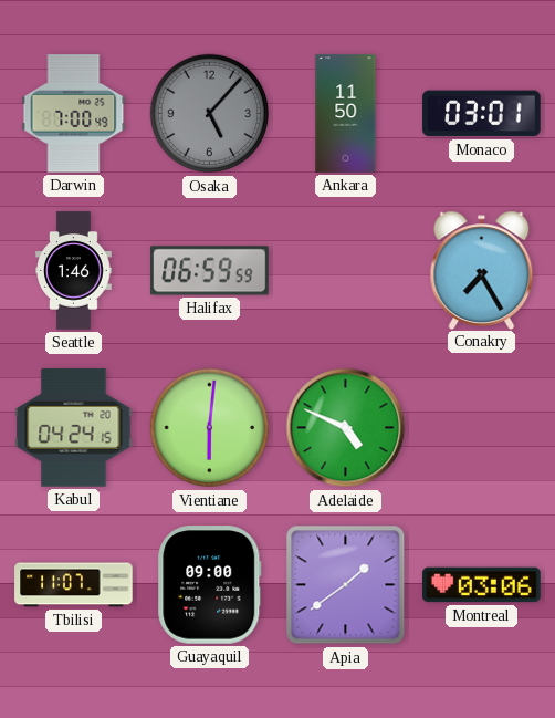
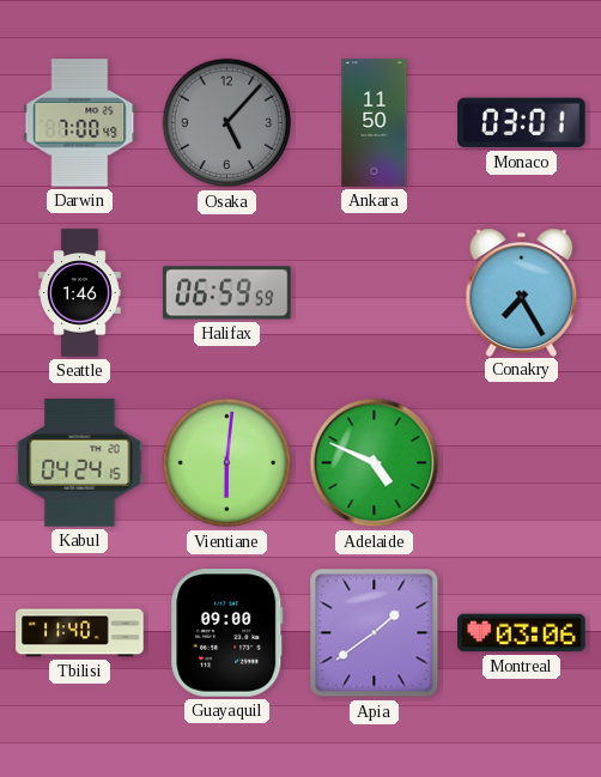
Tbilisi: 11:07 -> 11:40
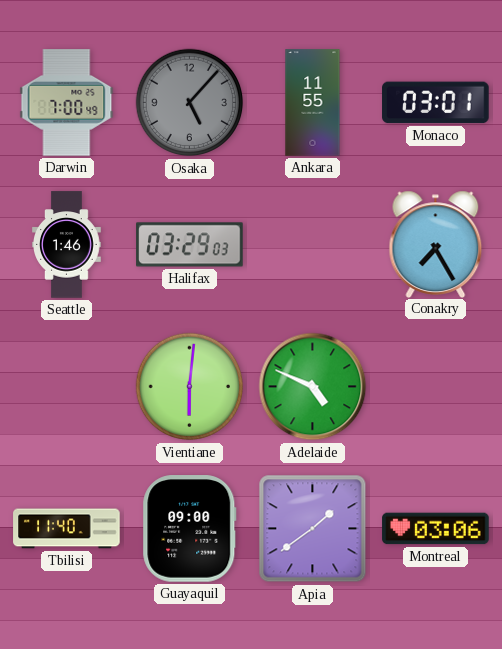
Ankara: 11:50 -> 11:55
Halifax: 06:59 -> 03:29
Kabul: 04:24 -> none
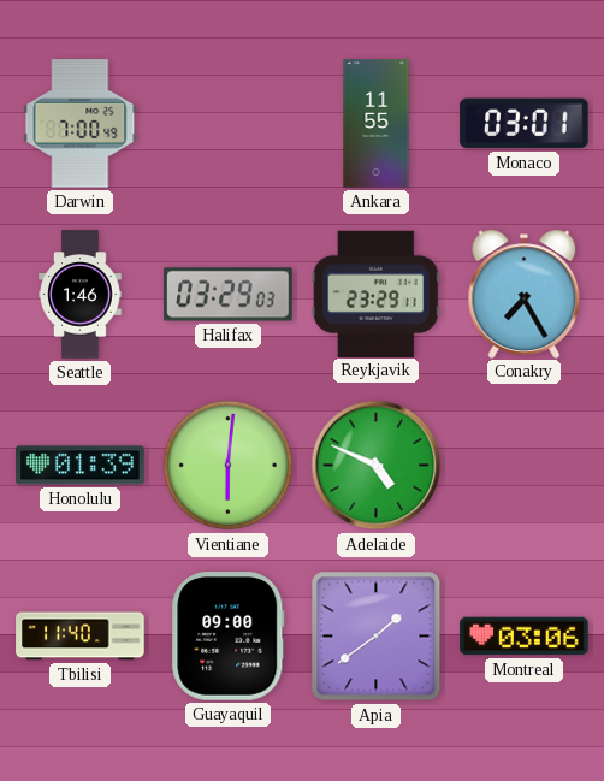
Osaka: 5:07 -> none
Reykjavik: none -> 23:29
Honolulu: none -> 01:39
